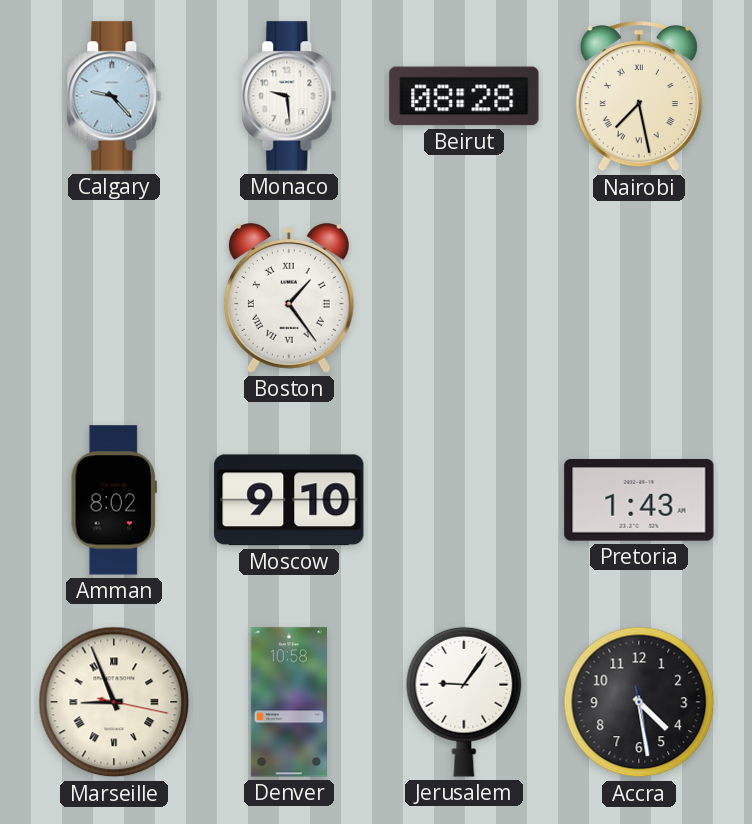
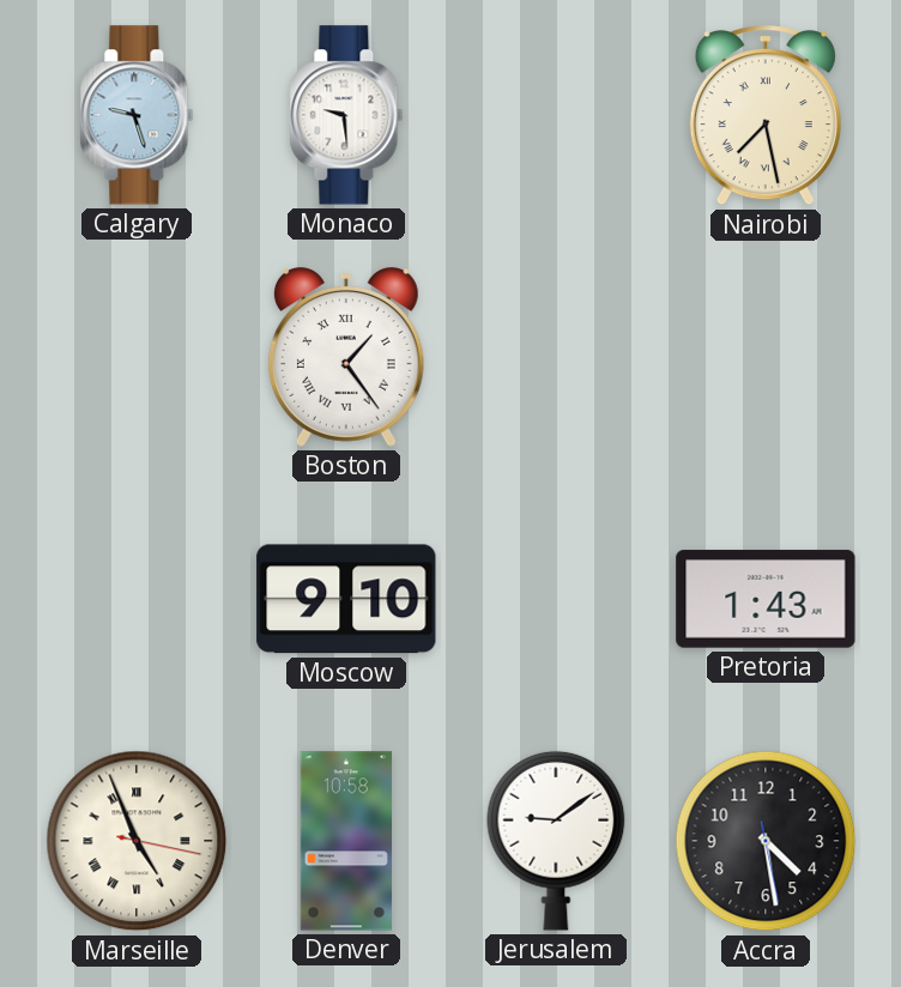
Calgary: 9:23 -> 9:27
Beirut: 08:28 -> none
Amman: 8:02 -> none
Marseille: 8:56 -> 4:56
Jerusalem: 9:06 -> 9:09
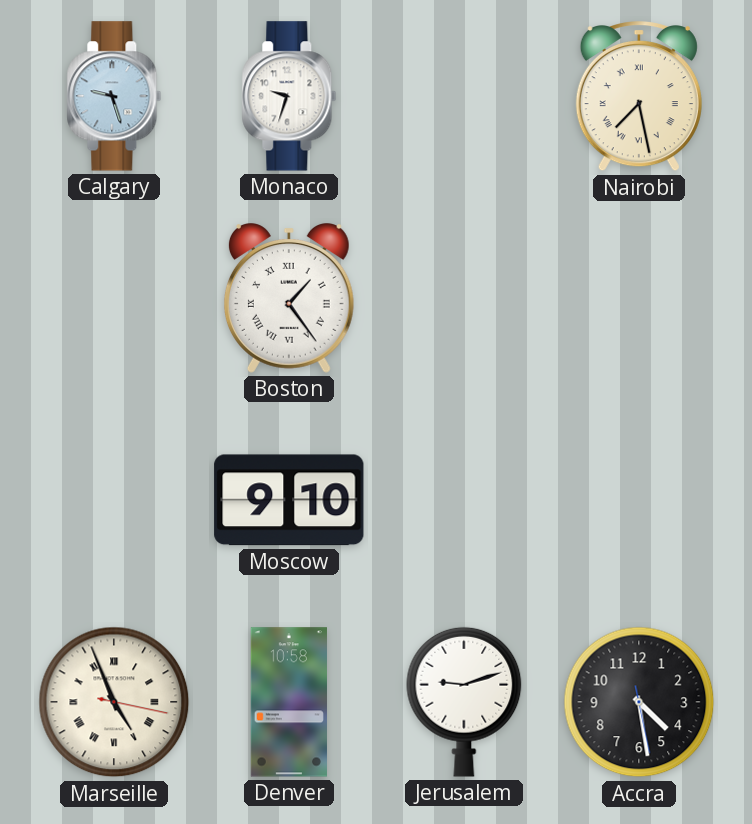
Monaco: 9:29 -> 9:33
Pretoria: 1:43 -> none
Jerusalem: 9:09 -> 9:12
